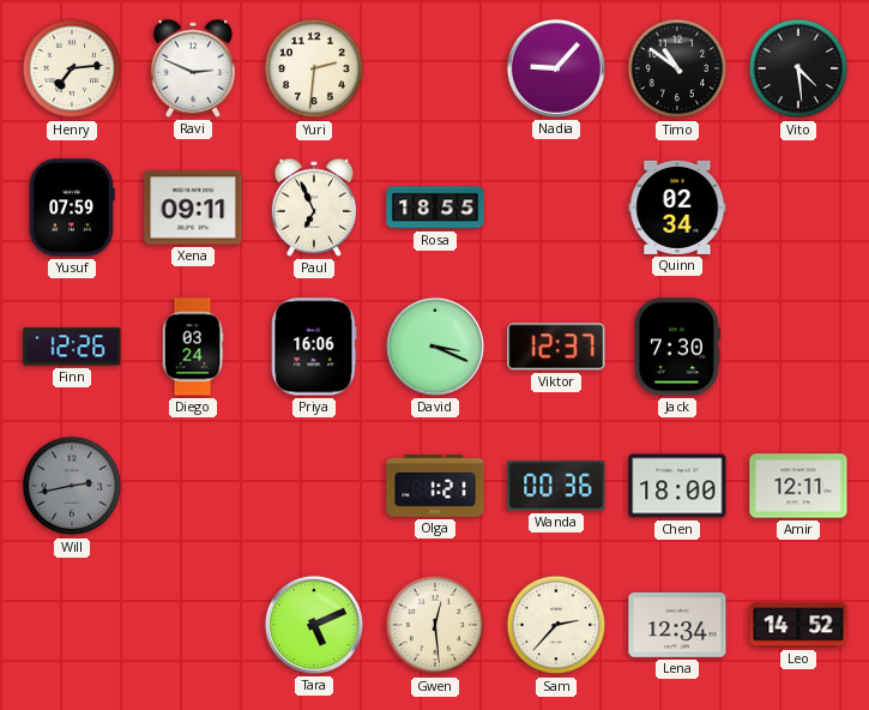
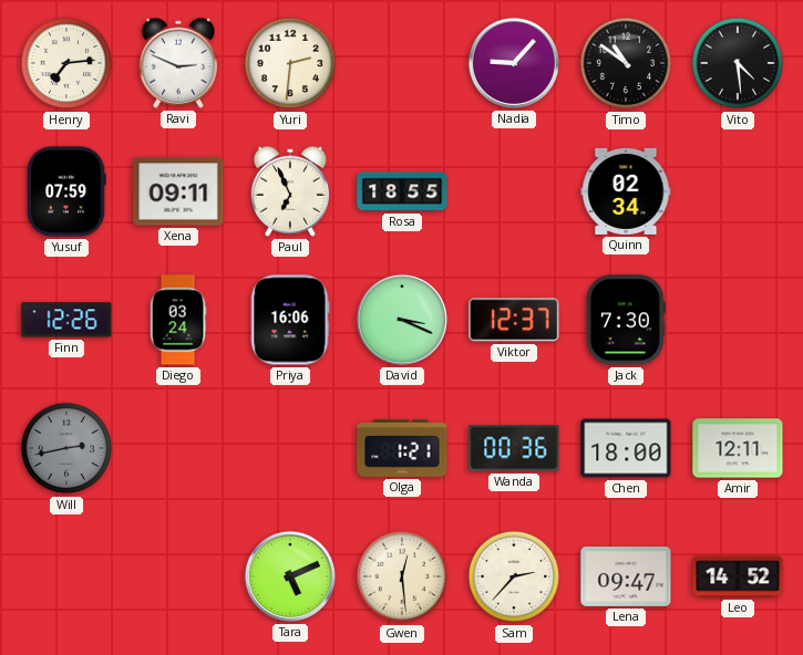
Lena: 12:34 -> 09:47
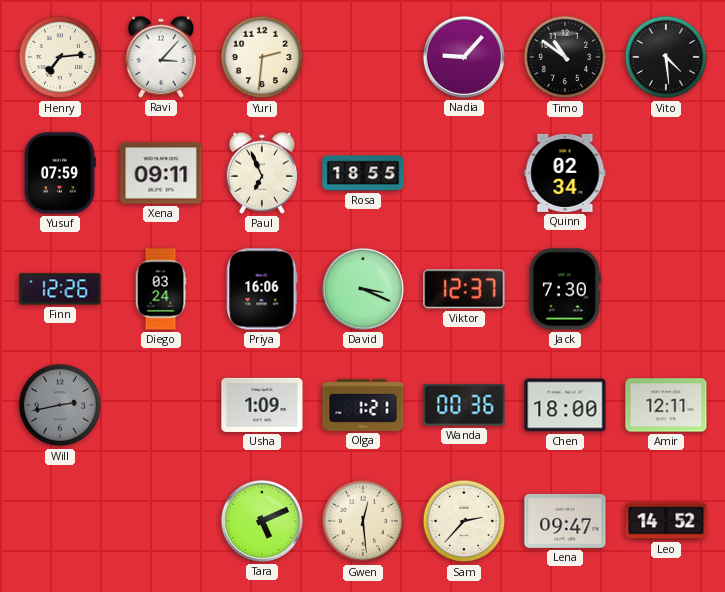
Ravi: 2:49 -> 3:07
Usha: none -> 1:09
